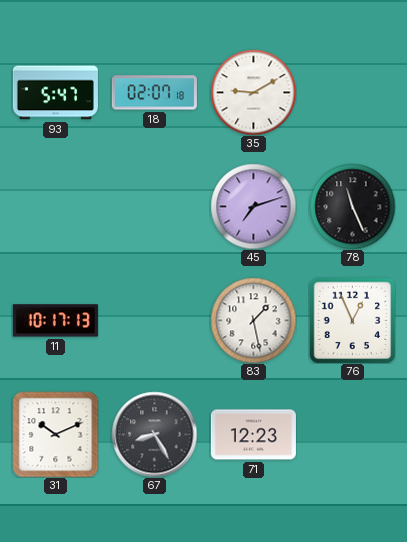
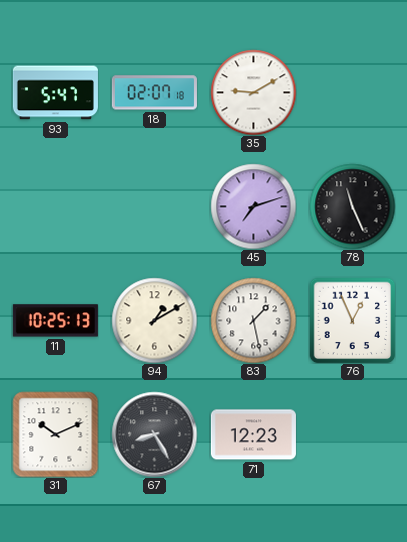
11: 10:17 -> 10:25
94: none -> 1:10
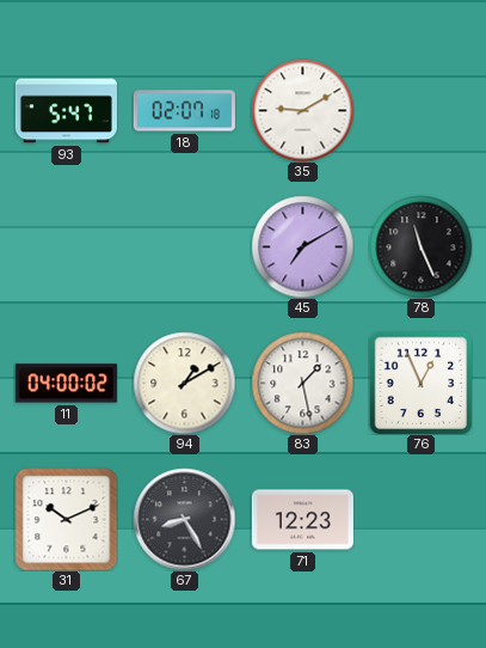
45: 7:12 -> 7:10
11: 10:25 -> 04:00
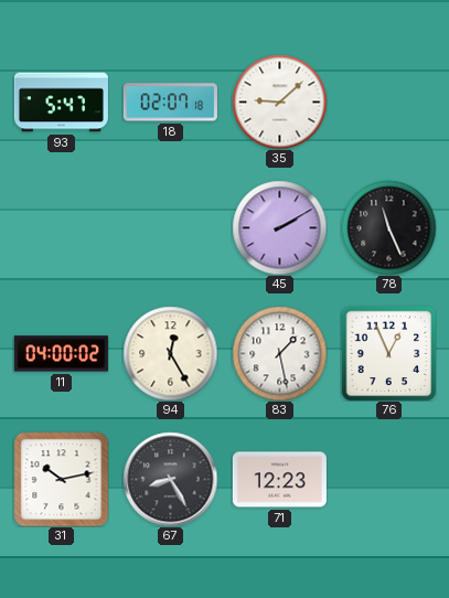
35: 9:10 -> 9:08
45: 7:10 -> 2:10
94: 1:10 -> 12:25
31: 10:11 -> 10:13
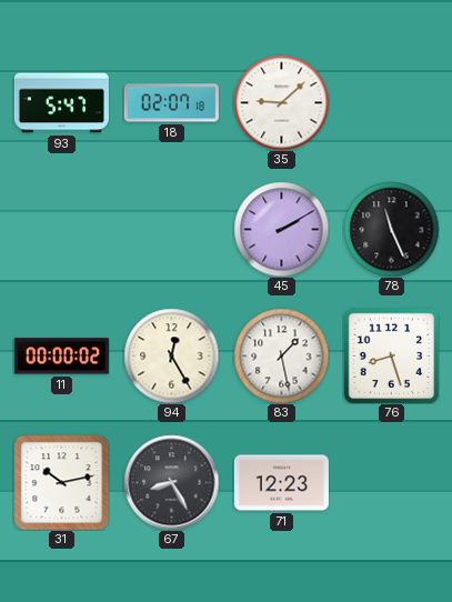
11: 04:00 -> 00:00
76: 12:56 -> 8:27
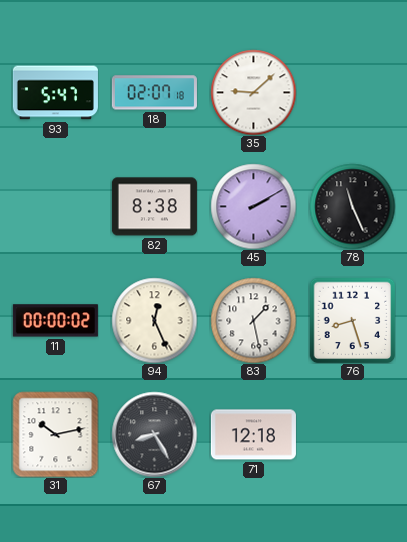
82: none -> 8:38
94: 12:25 -> 12:26
71: 12:23 -> 12:18
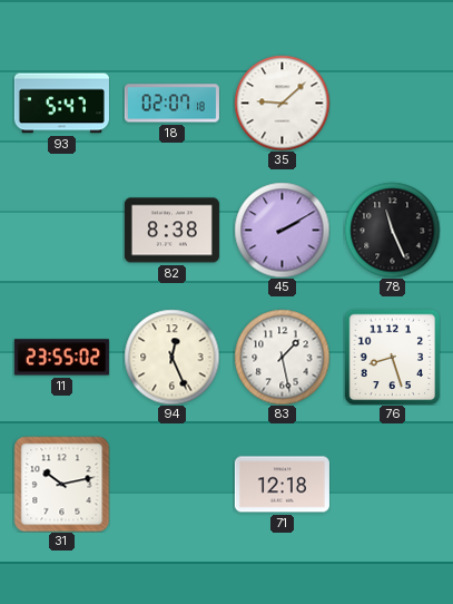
11: 00:00 -> 23:55
67: 8:25 -> none
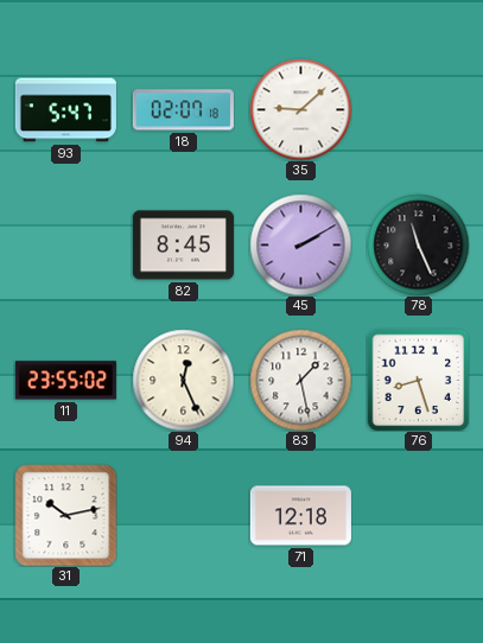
82: 8:38 -> 8:45
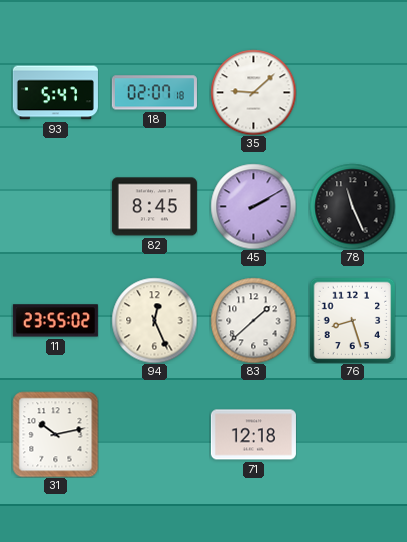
83: 1:28 -> 1:38
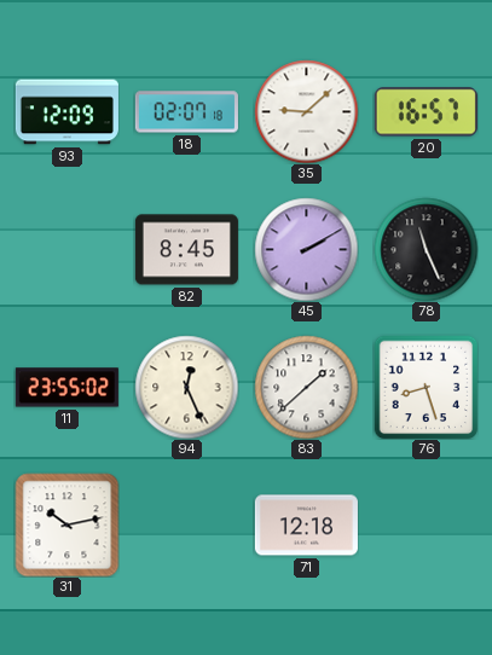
93: 5:47 -> 12:09
20: none -> 16:57
